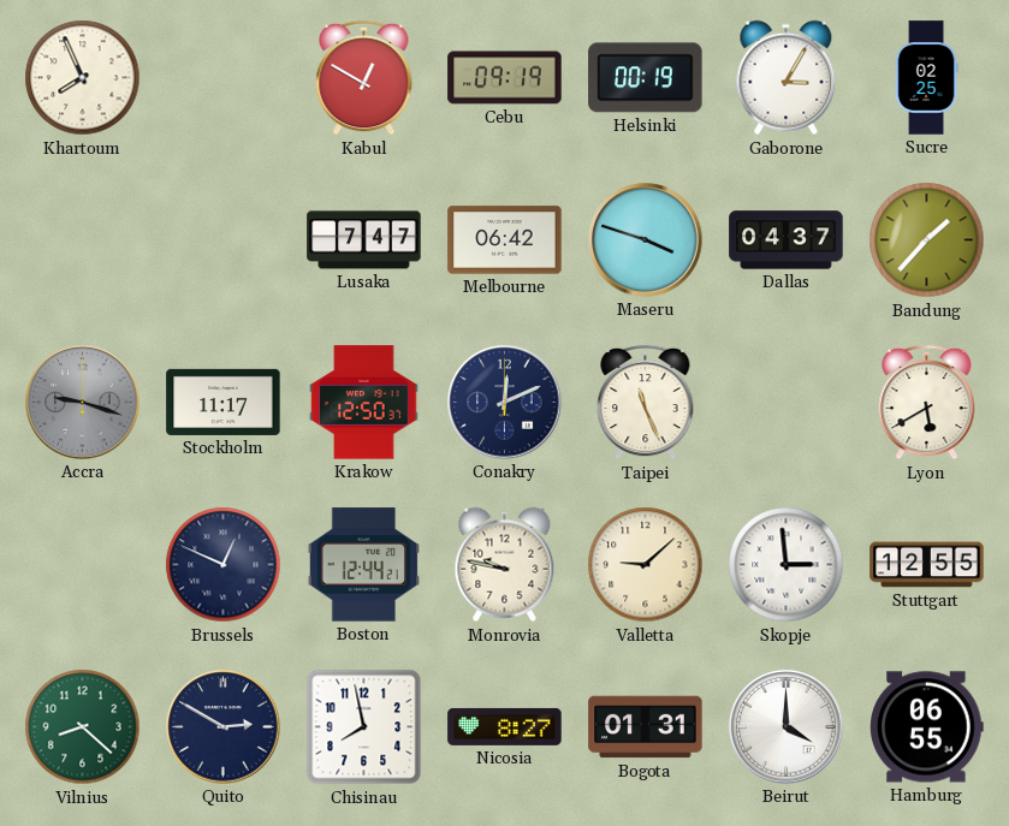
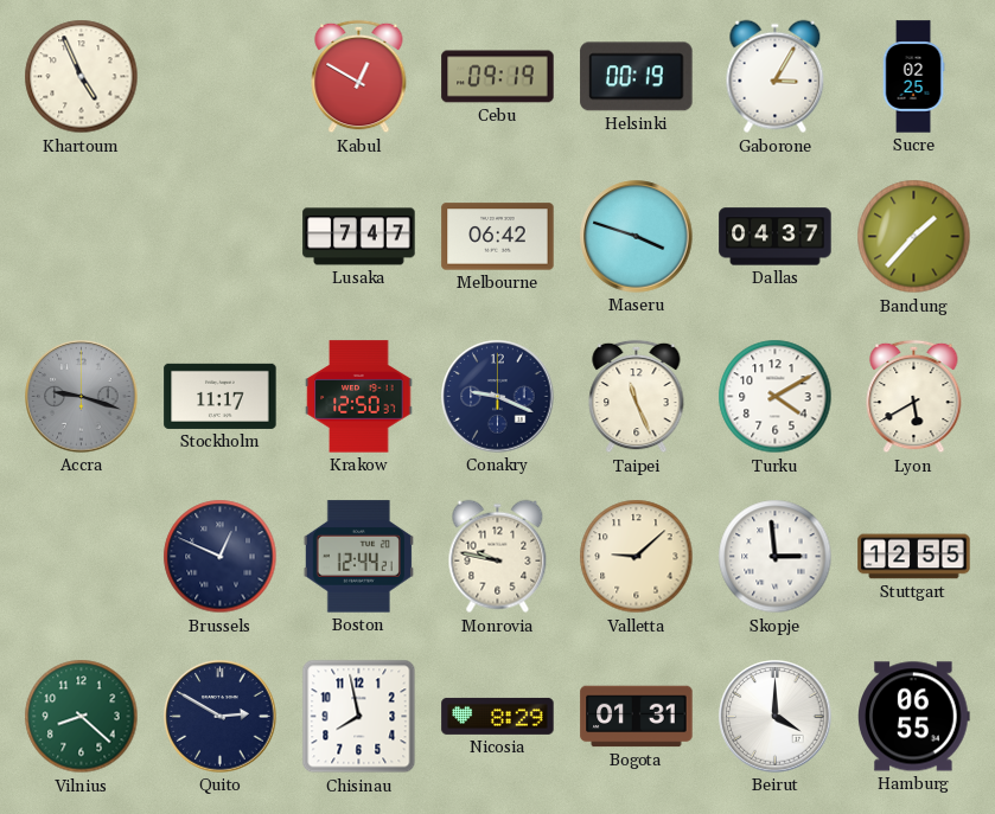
Khartoum: 7:56 -> 4:56
Conakry: 12:11 -> 9:19
Turku: none -> 4:10
Nicosia: 8:27 -> 8:29
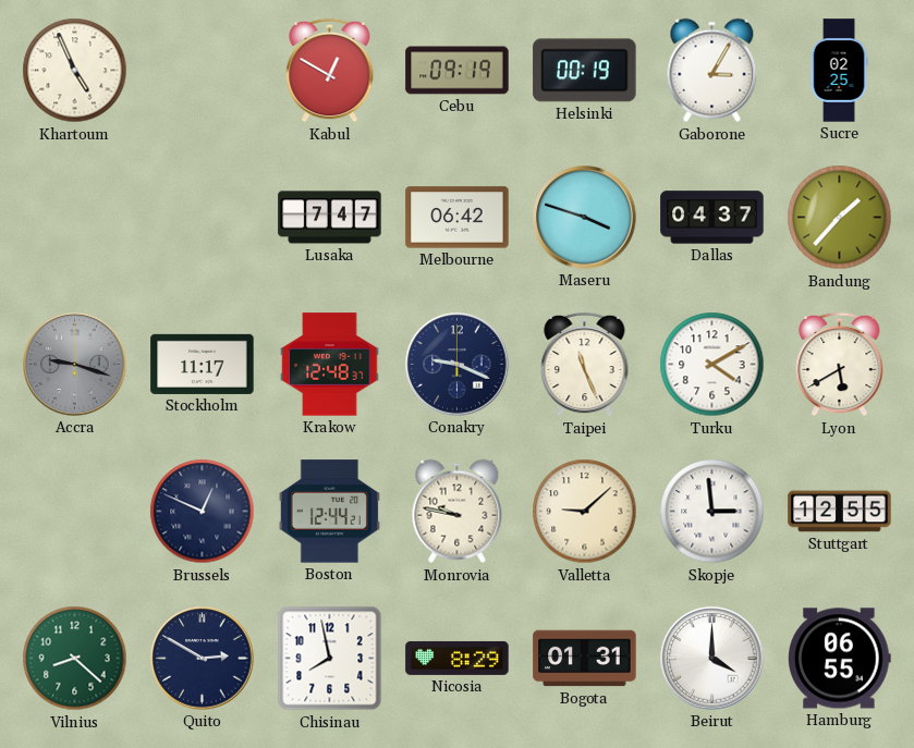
Krakow: 12:50 -> 12:48
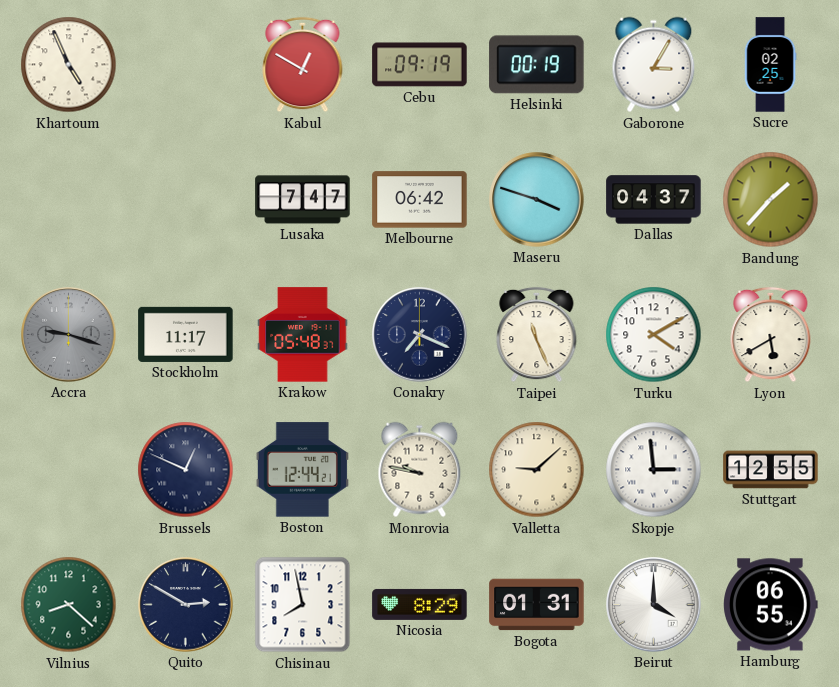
Krakow: 12:48 -> 05:48
Conakry: 9:19 -> 7:19
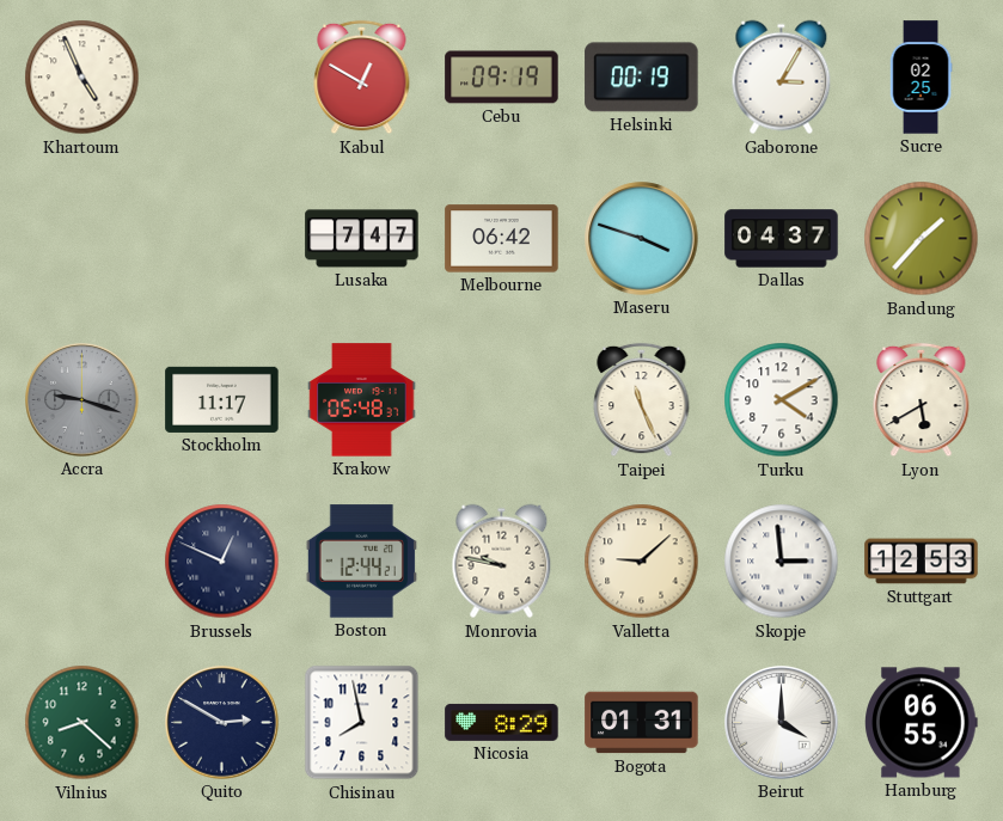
Conakry: 7:19 -> none
Stuttgart: 12:55 -> 12:53
